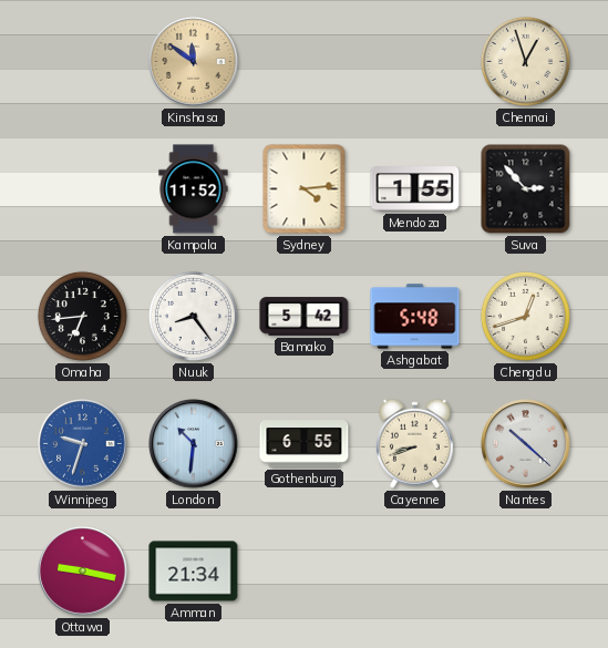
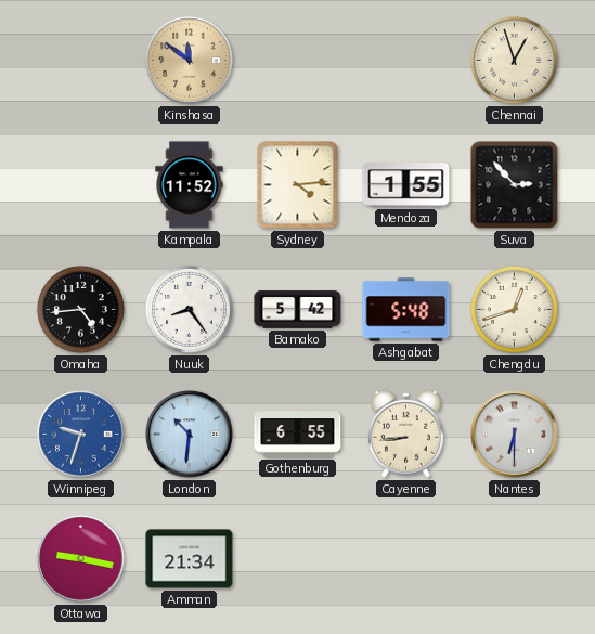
Omaha: 6:44 -> 4:44
Cayenne: 8:42 -> 8:44
Nantes: 10:22 -> 6:30
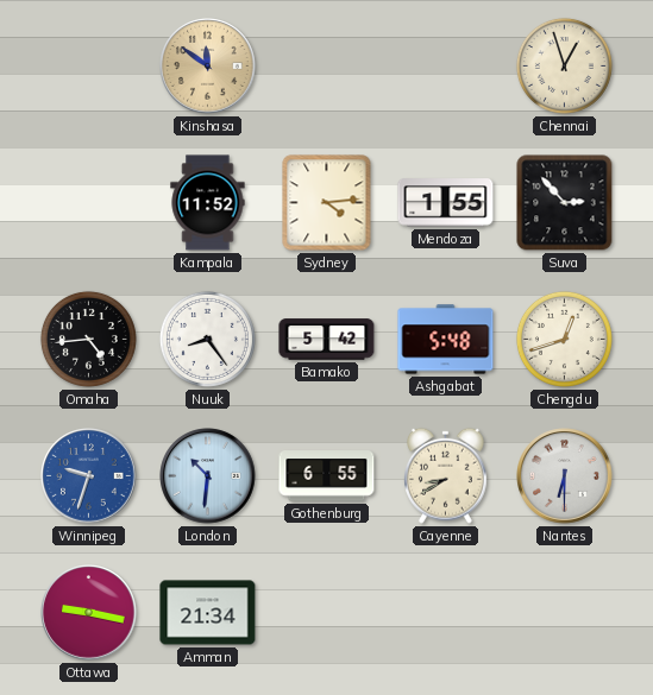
Cayenne: 8:44 -> 8:40
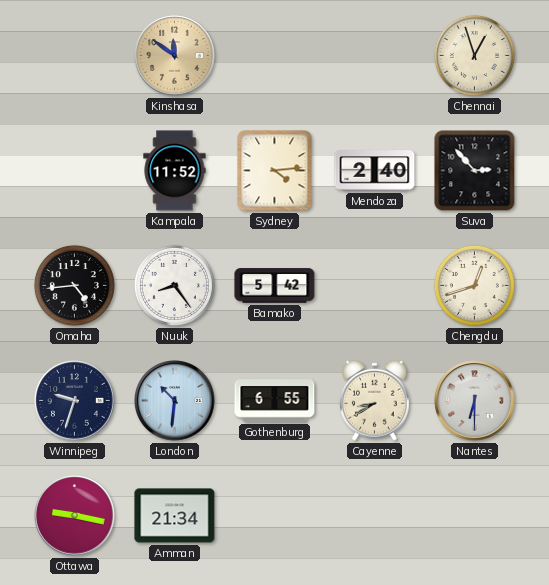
Mendoza: 1:55 -> 2:40
Ashgabat: 5:48 -> none
Winnipeg dial: blue -> navy
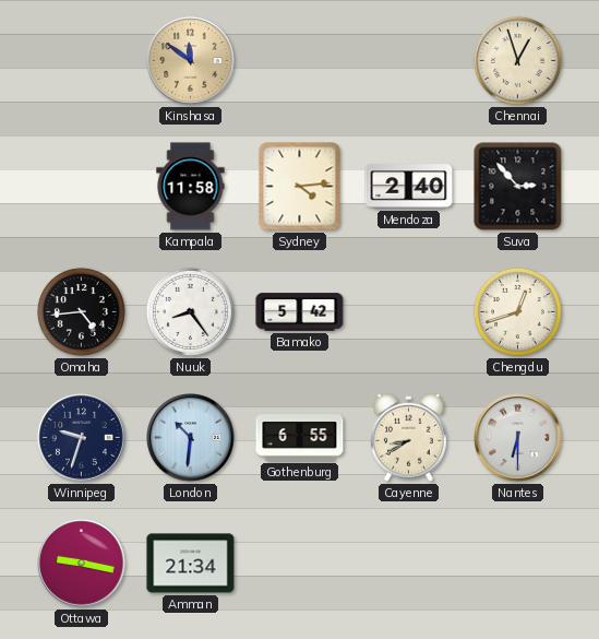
Kampala: 11:52 -> 11:58
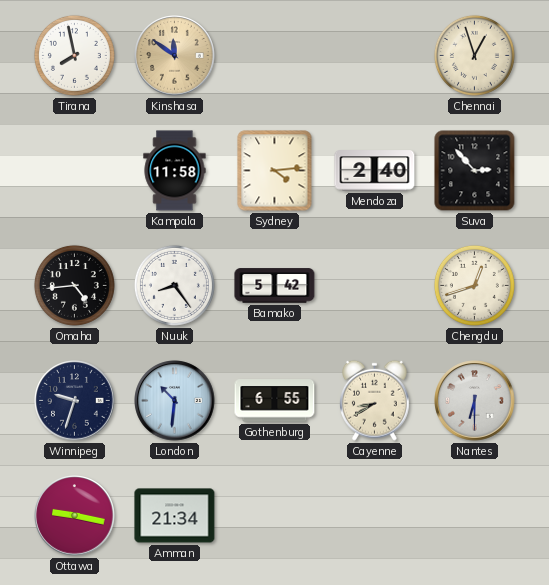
Tirana: none -> 7:58
